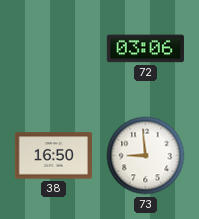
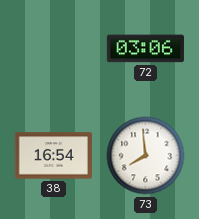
38: 16:50 -> 16:54
73: 8:59 -> 7:59
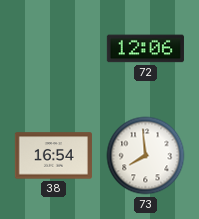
72: 03:06 -> 12:06
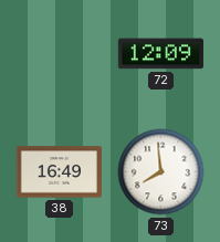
72: 12:06 -> 12:09
38: 16:54 -> 16:49
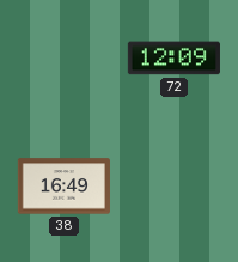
73: 7:59 -> none
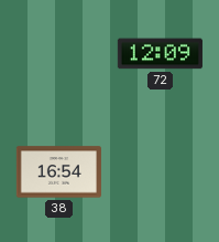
38: 16:49 -> 16:54
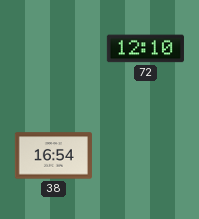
72: 12:09 -> 12:10
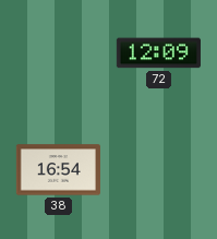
72: 12:10 -> 12:09
